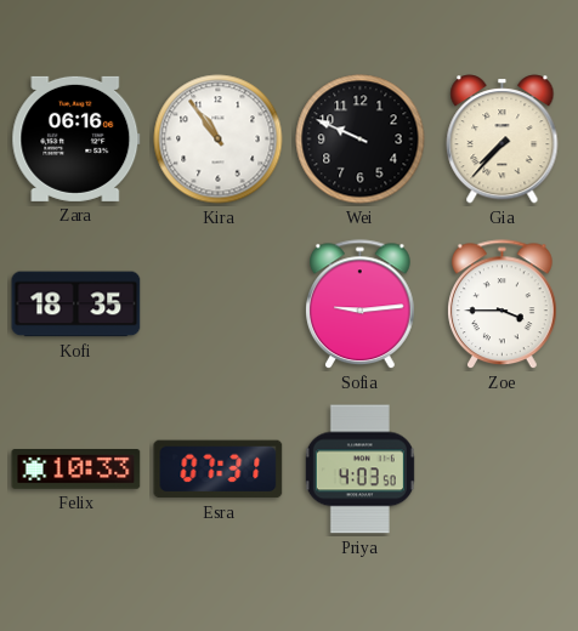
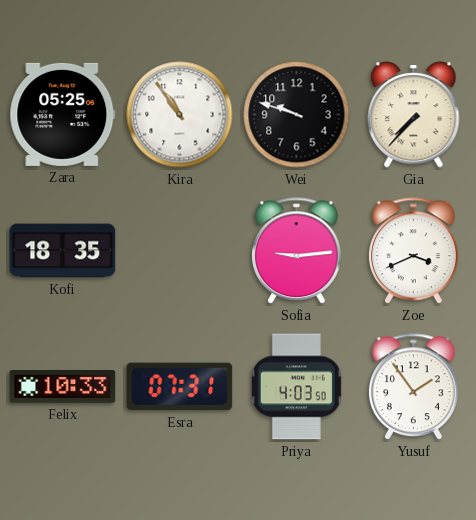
Zara: 06:16 -> 05:25
Wei: 9:49 -> 9:48
Zoe: 3:45 -> 3:41
Yusuf: none -> 1:54
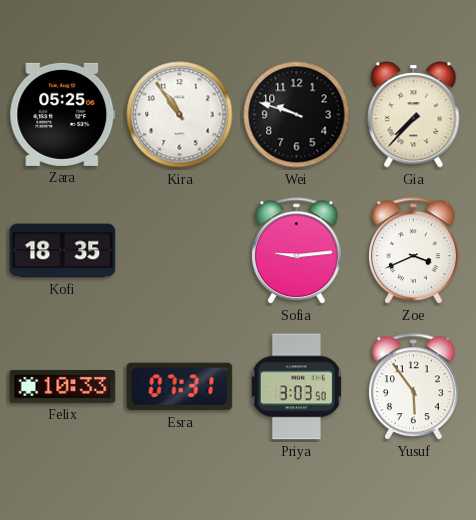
Priya: 4:03 -> 3:03
Yusuf: 1:54 -> 5:54
